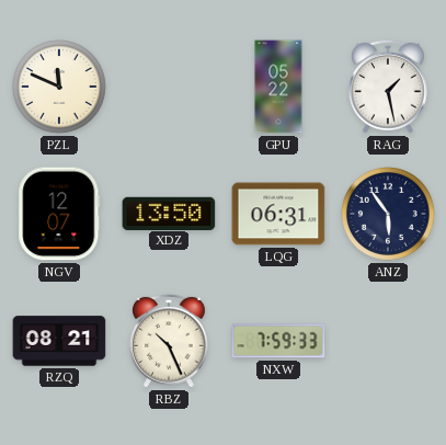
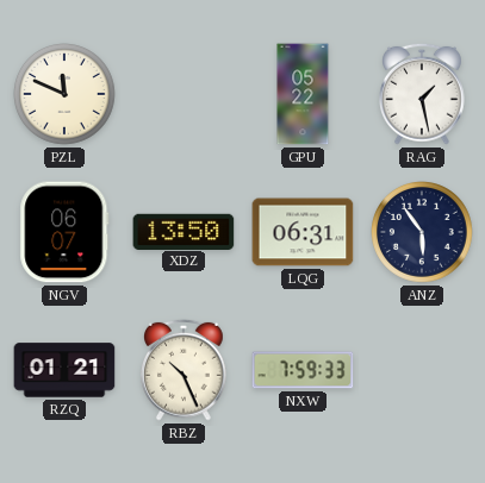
NGV: 12:07 -> 06:07
RZQ: 08:21 -> 01:21
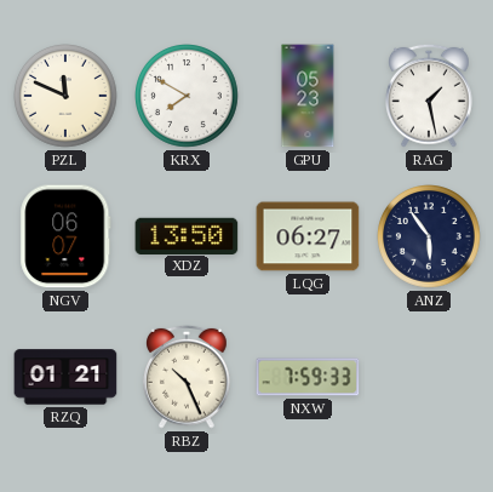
KRX: none -> 7:50
GPU: 05:22 -> 05:23
LQG: 06:31 -> 06:27
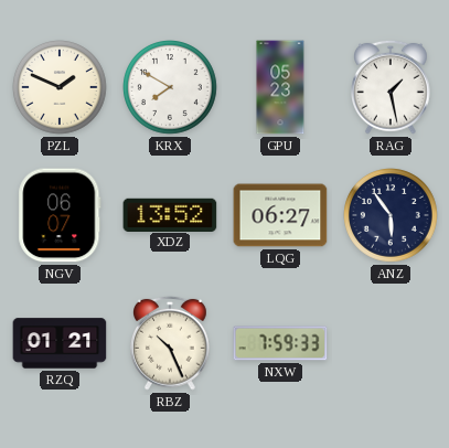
PZL: 11:49 -> 1:49
XDZ: 13:50 -> 13:52
